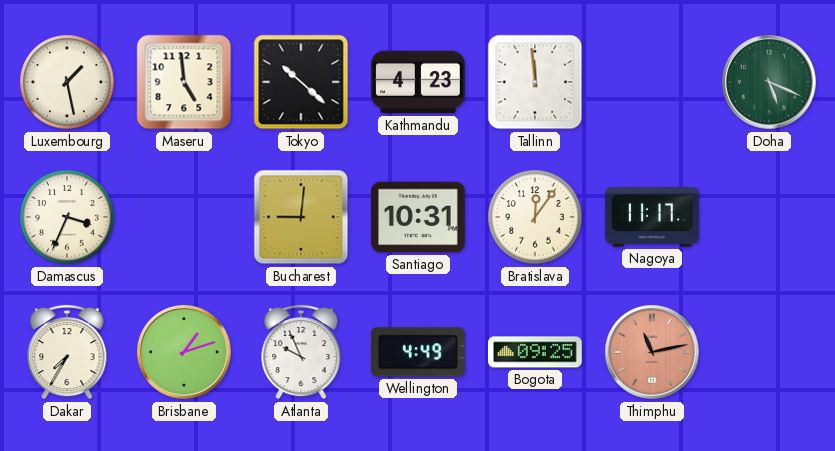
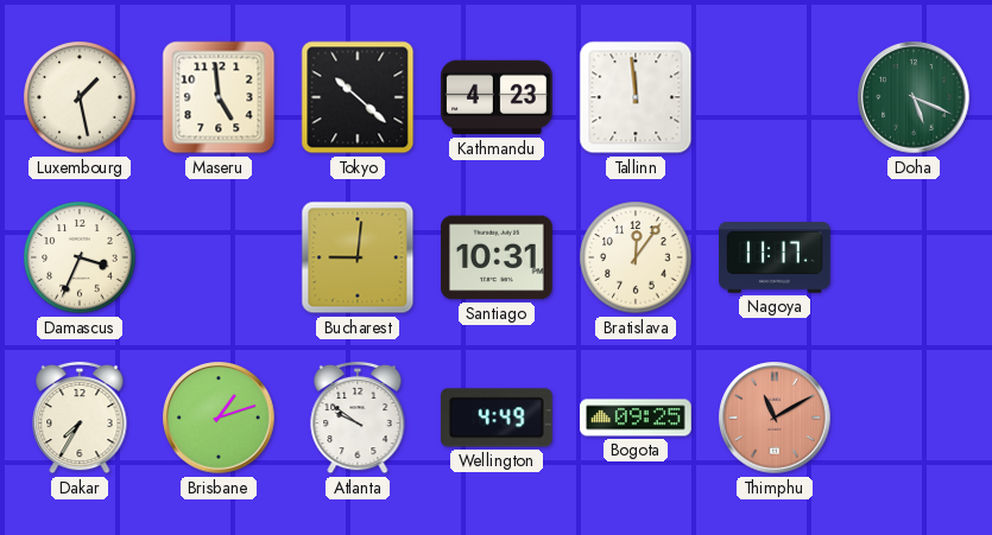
Atlanta: 9:56 -> 9:51
Thimphu: 11:13 -> 11:10
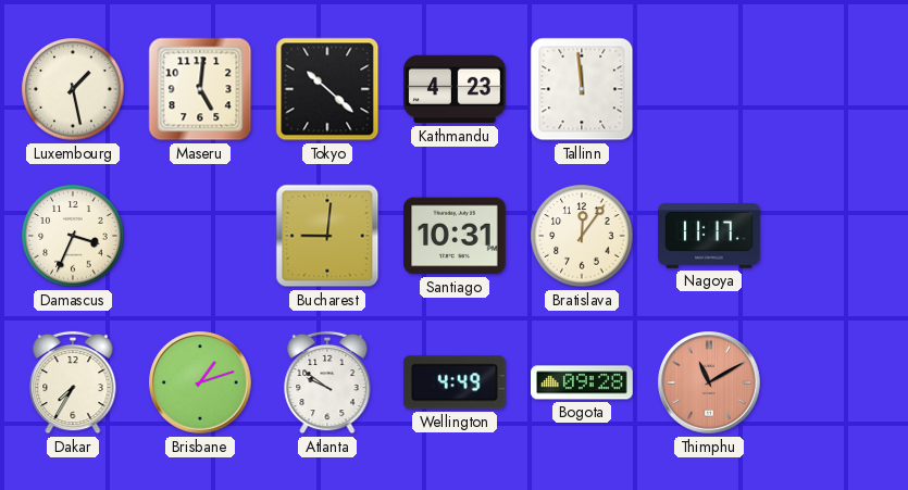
Maseru: 4:59 -> 5:01
Doha: 5:19 -> none
Bogota: 09:25 -> 09:28
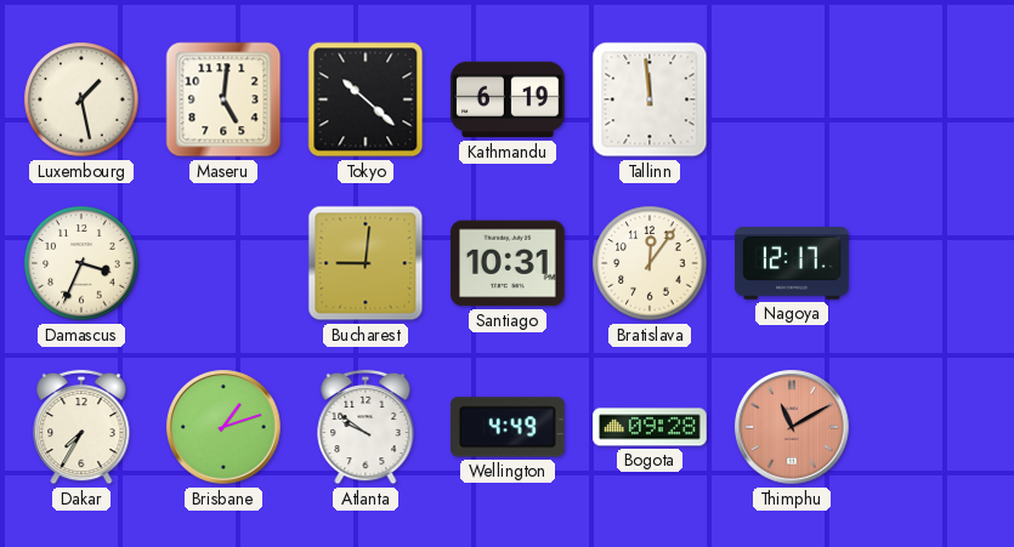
Kathmandu: 4:23 -> 6:19
Nagoya: 11:17 -> 12:17
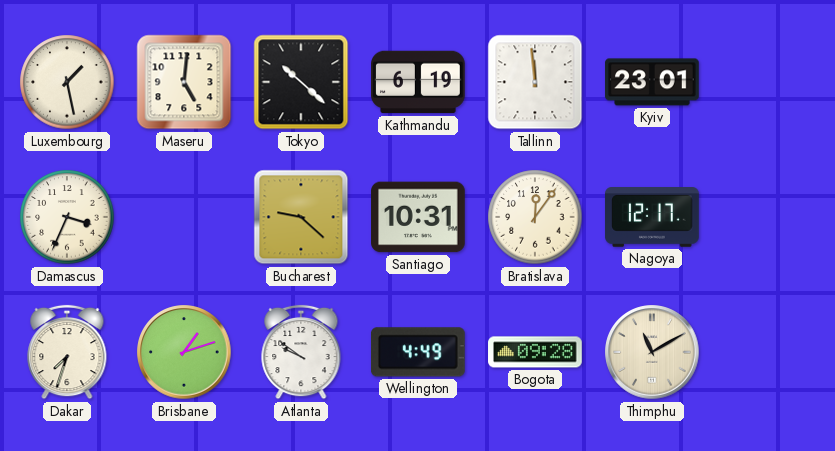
Kyiv: none -> 23:01
Bucharest: 9:01 -> 9:22
Dakar: 7:35 -> 7:33
Thimphu dial: salmon -> cream
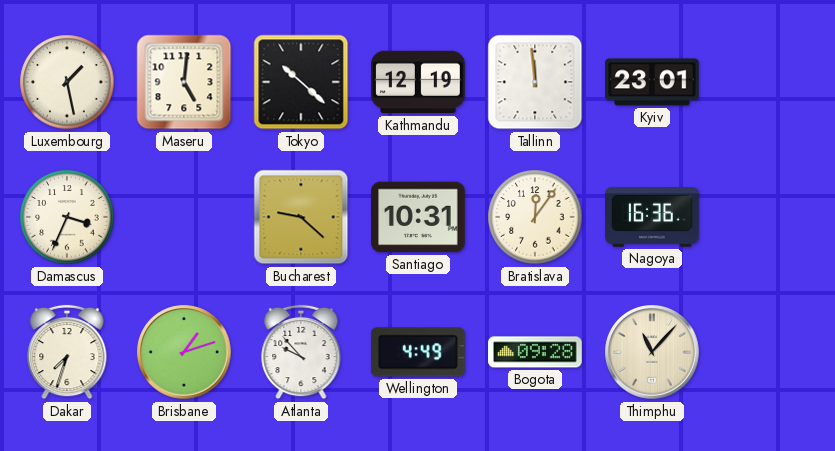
Kathmandu: 6:19 -> 12:19
Nagoya: 12:17 -> 16:36
Atlanta: 9:51 -> 9:53
Thimphu: 11:10 -> 11:07
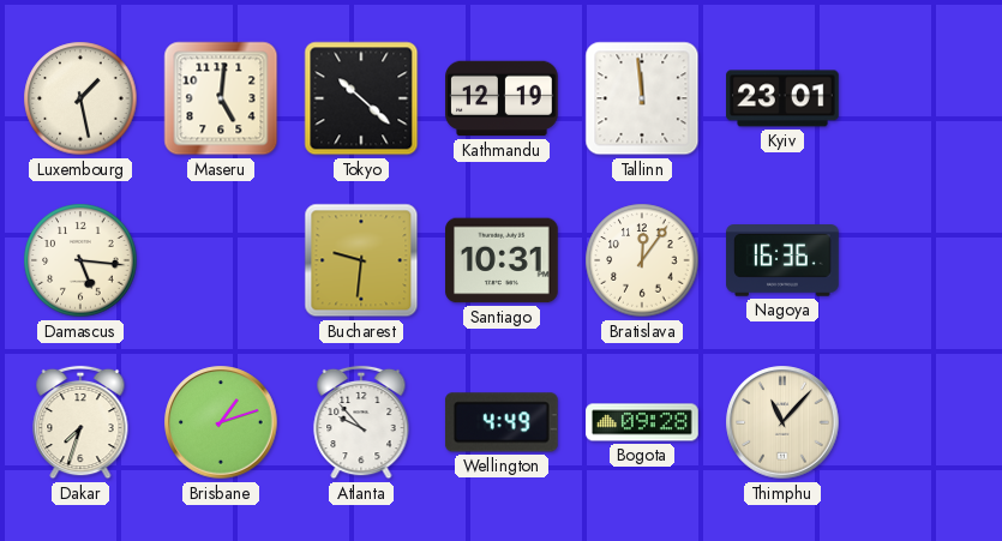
Damascus: 3:34 -> 5:16
Bucharest: 9:22 -> 9:31
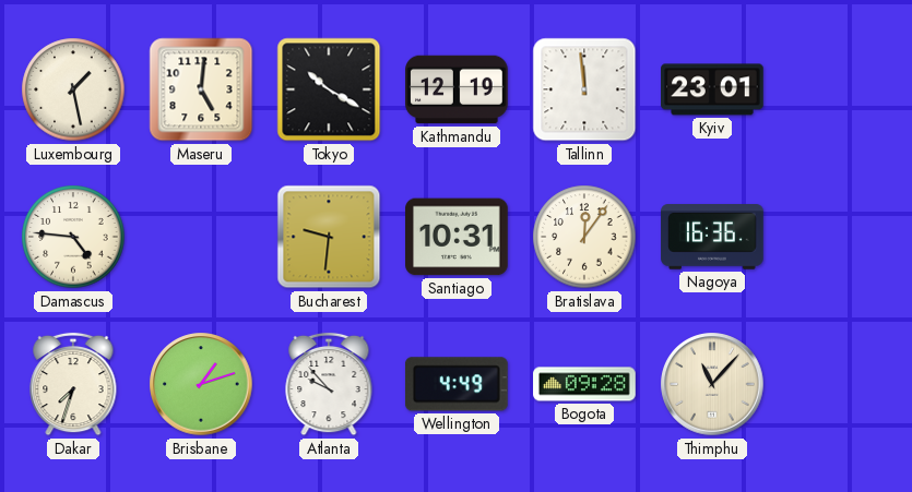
Tokyo: 10:22 -> 10:20
Damascus: 5:16 -> 4:46
